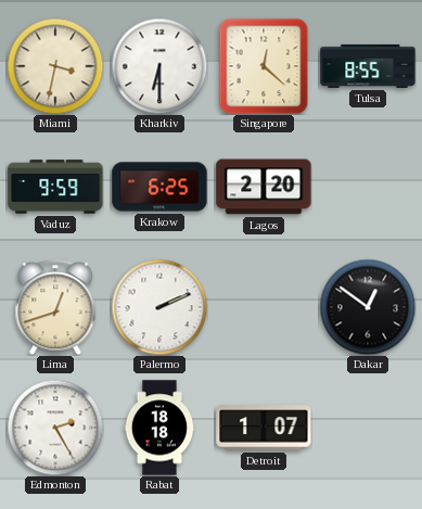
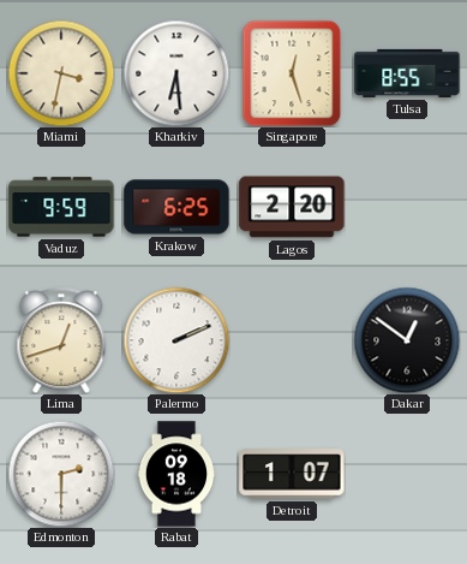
Kharkiv: 6:30 -> 6:29
Singapore: 12:22 -> 12:27
Edmonton: 2:25 -> 2:30
Rabat: 18:18 -> 09:18
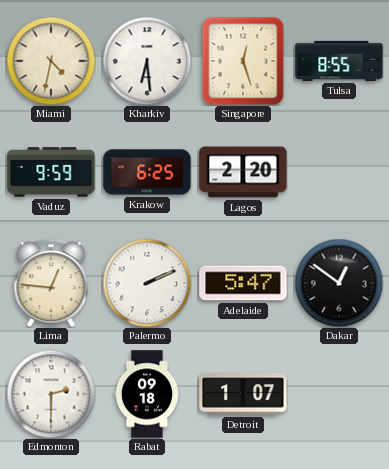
Miami: 3:32 -> 4:32
Lima: 12:42 -> 12:46
Adelaide: none -> 5:47
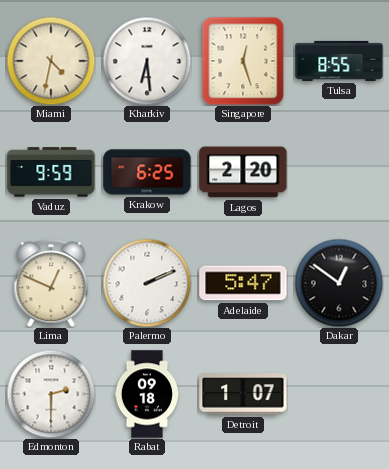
Lima: 12:46 -> 12:49
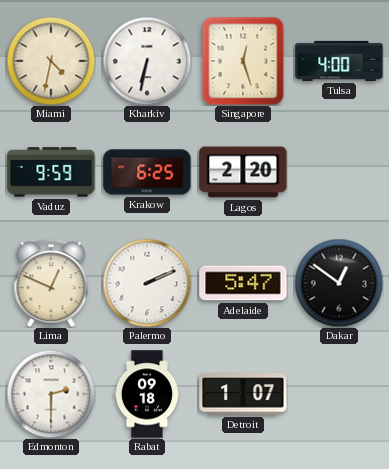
Kharkiv: 6:29 -> 6:32
Tulsa: 8:55 -> 4:00
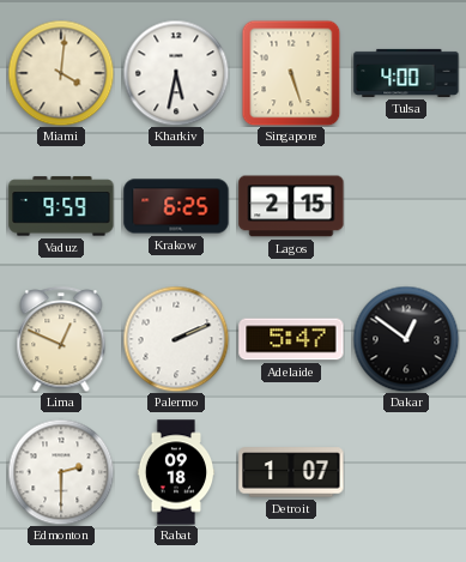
Miami: 4:32 -> 4:01
Kharkiv: 6:32 -> 5:32
Singapore: 12:27 -> 5:27
Lagos: 2:20 -> 2:15
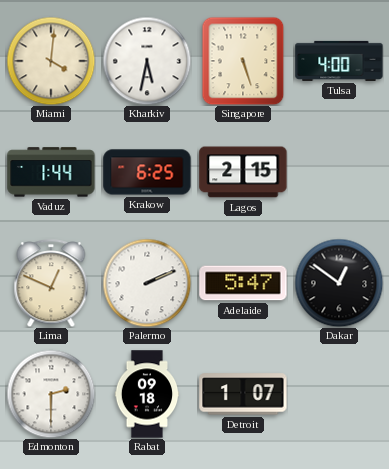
Vaduz: 9:59 -> 1:44
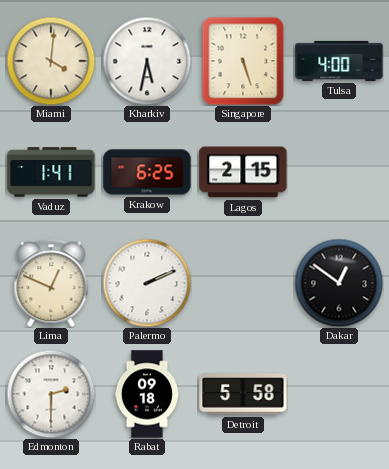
Vaduz: 1:44 -> 1:41
Adelaide: 5:47 -> none
Detroit: 1:07 -> 5:58
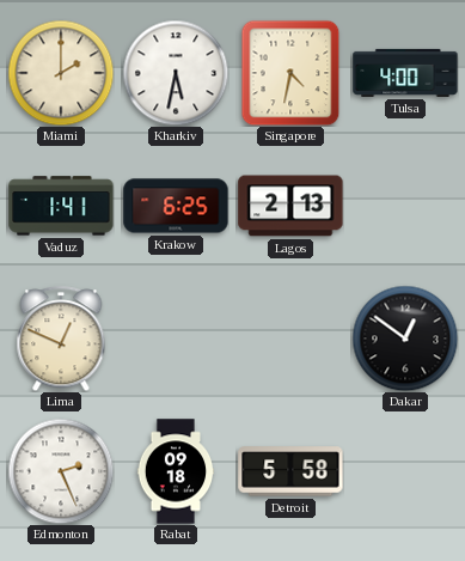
Miami: 4:01 -> 2:00
Singapore: 5:27 -> 4:32
Lagos: 2:15 -> 2:13
Palermo: 2:11 -> none
Edmonton: 2:30 -> 2:26
